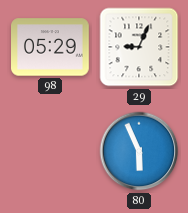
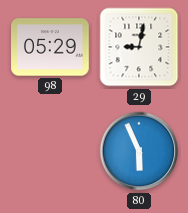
29: 9:04 -> 9:02
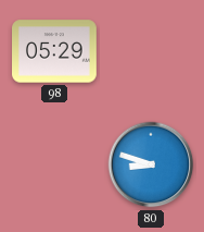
29: 9:02 -> none
80: 5:56 -> 8:48
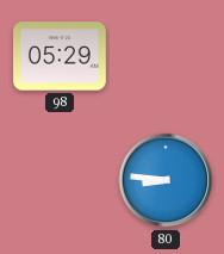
80: 8:48 -> 8:46
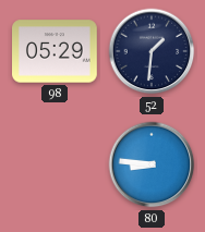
52: none -> 1:31
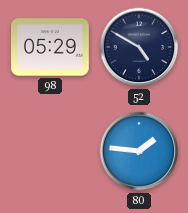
52: 1:31 -> 4:50
80: 8:46 -> 1:46
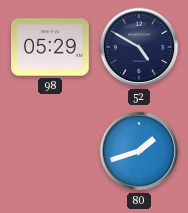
80: 1:46 -> 1:42
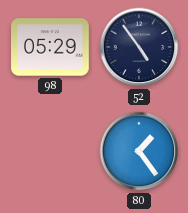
52: 4:50 -> 4:54
80: 1:42 -> 1:24
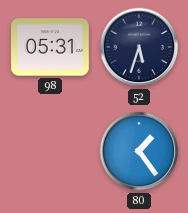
98: 05:29 -> 05:31
52: 4:54 -> 5:33
